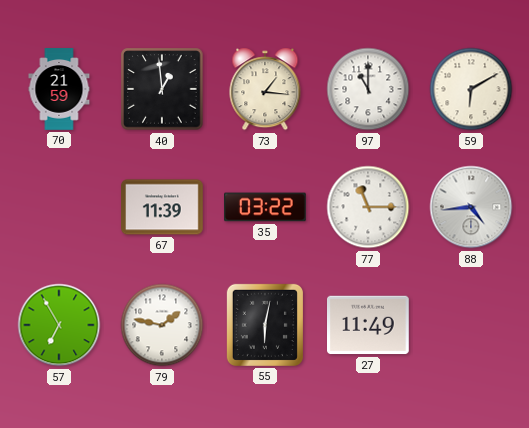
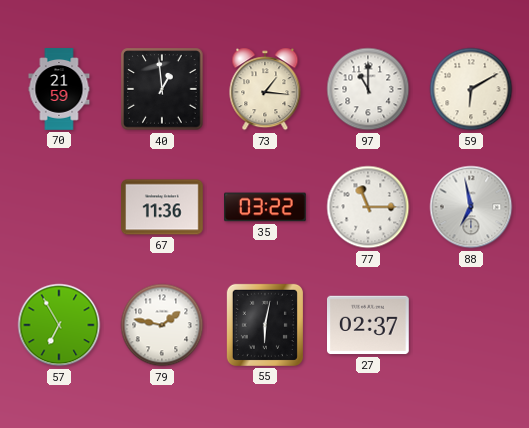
67: 11:39 -> 11:36
88: 4:44 -> 6:58
27: 11:49 -> 02:37
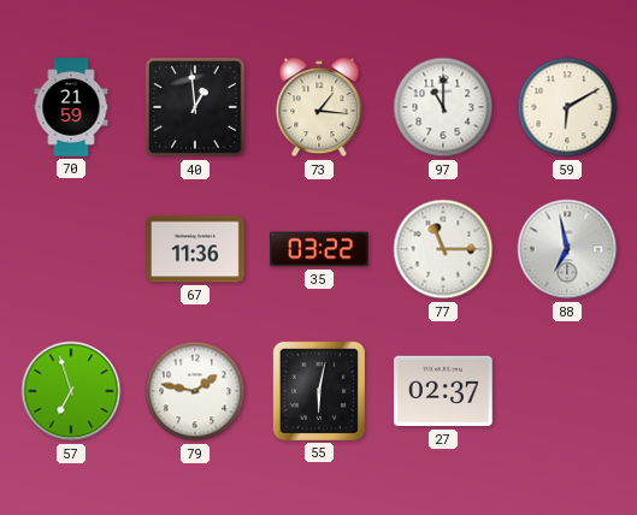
57: 6:55 -> 6:57
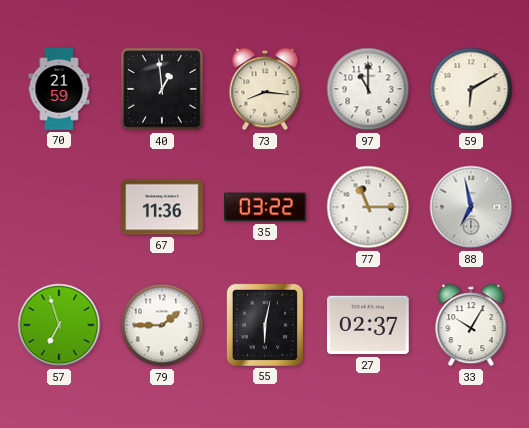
73: 1:16 -> 8:16
79: 1:47 -> 1:45
33: none -> 10:05
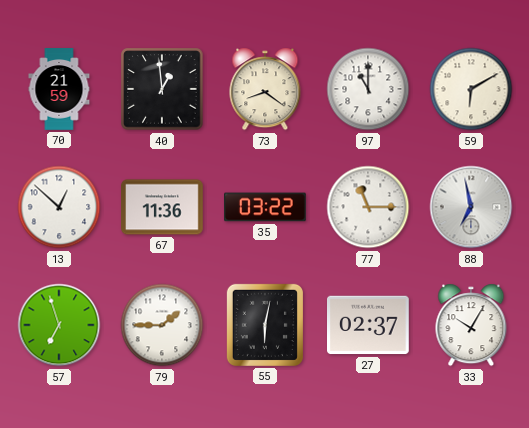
73: 8:16 -> 8:21
13: none -> 12:52
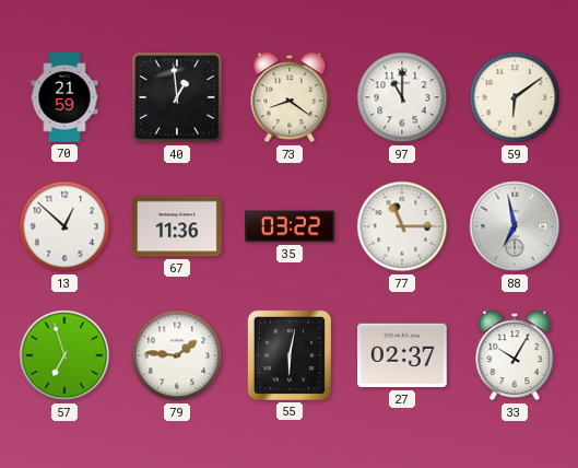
59: 6:10 -> 6:09
79: 1:45 -> 1:46
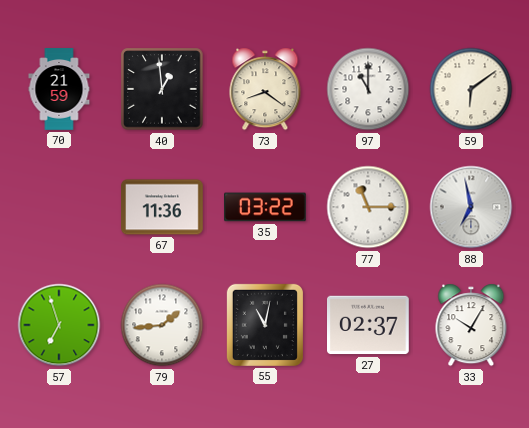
13: 12:52 -> none
79: 1:46 -> 1:44
55: 6:02 -> 11:02
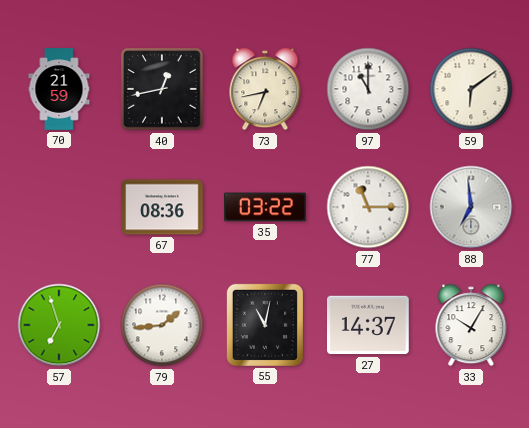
40: 12:59 -> 12:43
73: 8:21 -> 6:43
67: 11:36 -> 08:36
88: 6:58 -> 6:59
27: 02:37 -> 14:37
